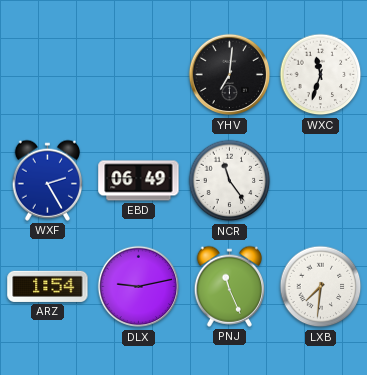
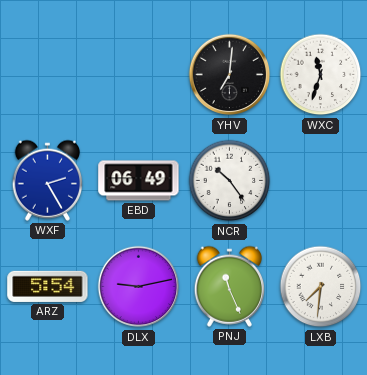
NCR: 11:24 -> 10:24
ARZ: 1:54 -> 5:54
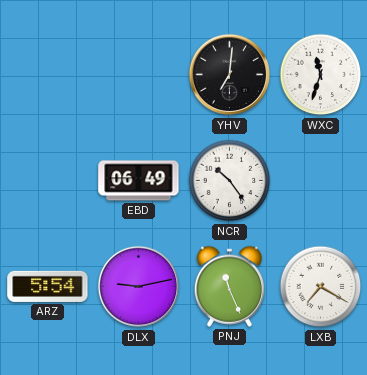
WXF: 2:25 -> none
LXB: 7:31 -> 7:20
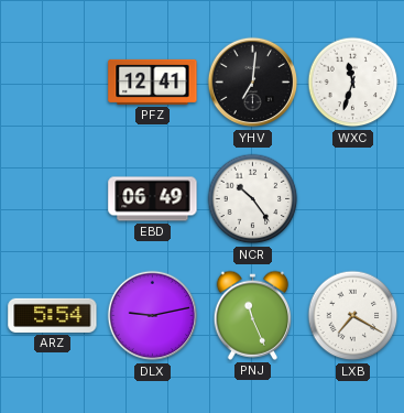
PFZ: none -> 12:41
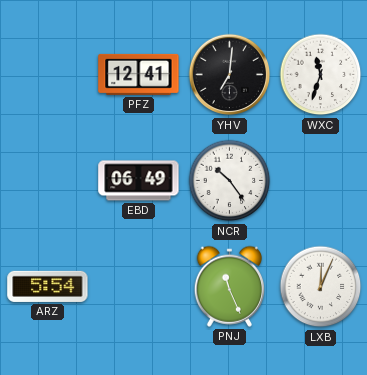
DLX: 9:13 -> none
LXB: 7:20 -> 12:04
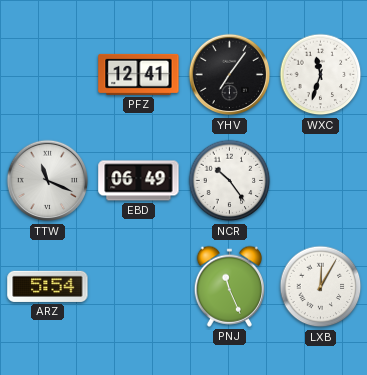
YHV: 7:01 -> 7:06
TTW: none -> 11:19
LXB: 12:04 -> 12:05
